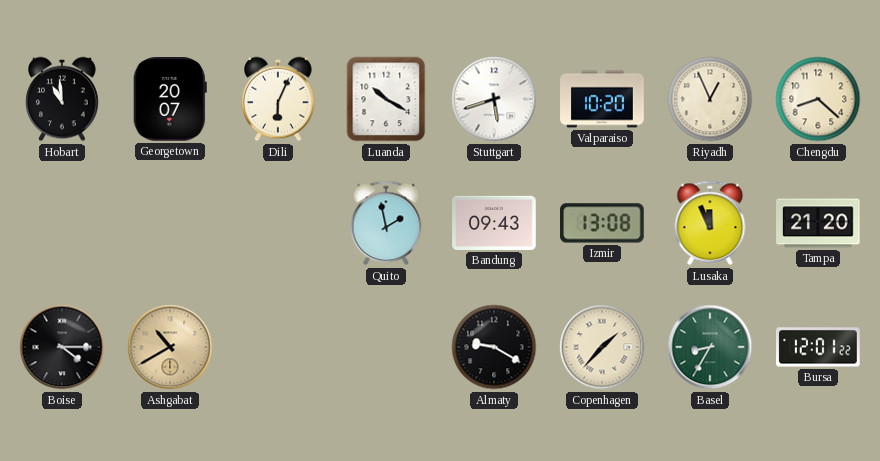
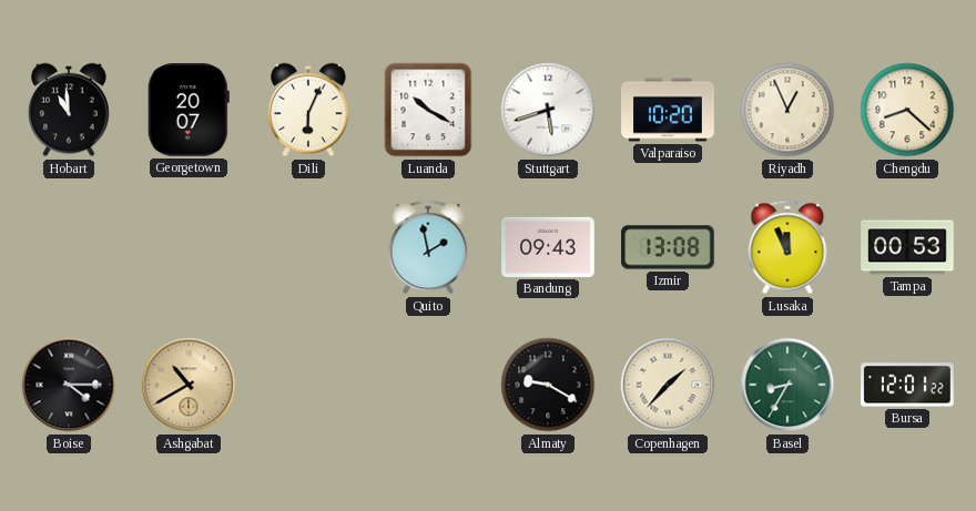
Tampa: 21:20 -> 00:53
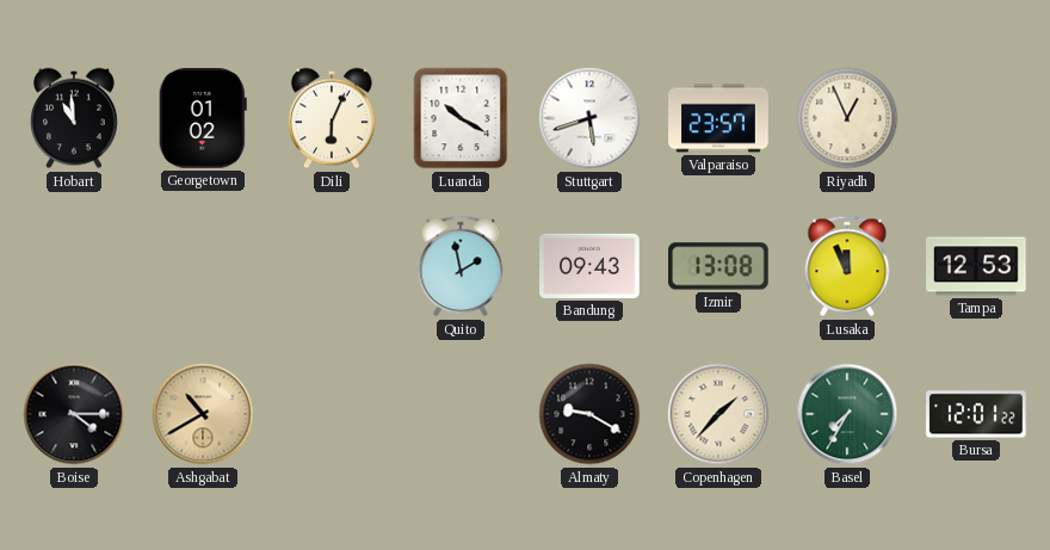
Georgetown: 20:07 -> 01:02
Valparaiso: 10:20 -> 23:57
Chengdu: 8:22 -> none
Tampa: 00:53 -> 12:53
Basel: 8:35 -> 7:35
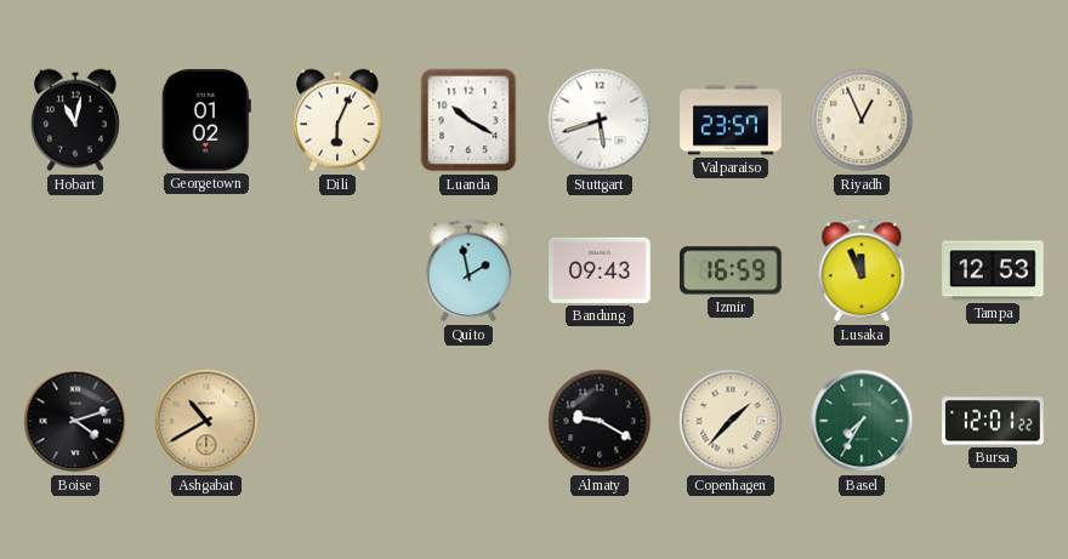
Hobart: 10:59 -> 11:02
Izmir: 13:08 -> 16:59
Boise: 4:15 -> 4:12
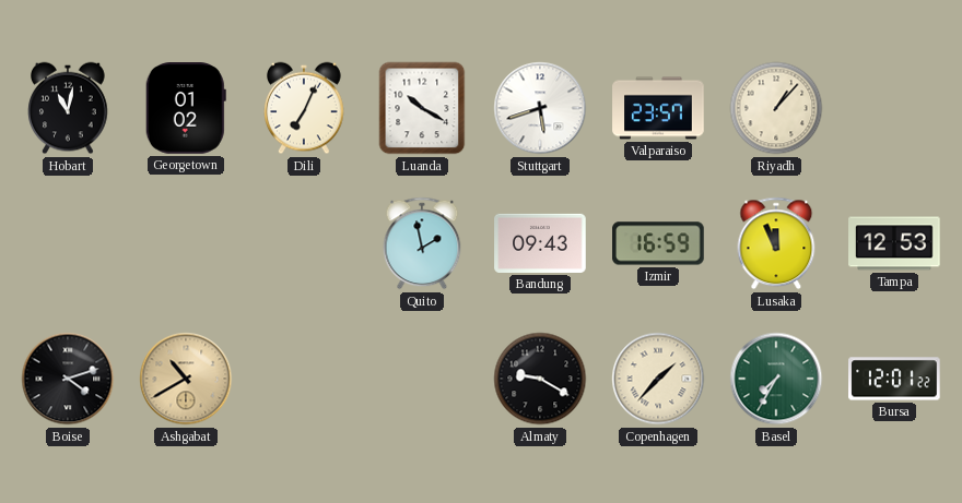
Dili: 6:04 -> 7:04
Riyadh: 12:56 -> 1:07
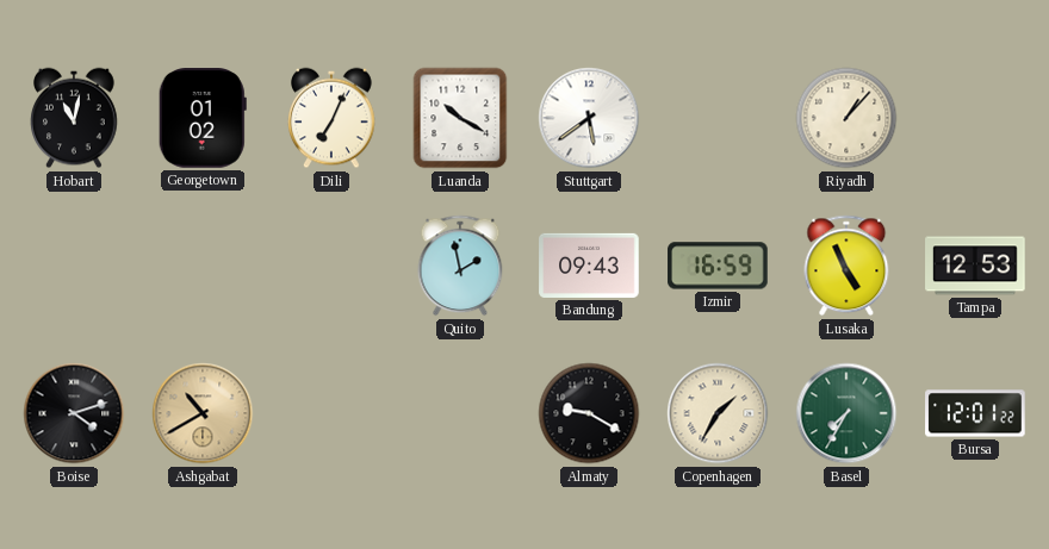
Stuttgart: 5:42 -> 5:39
Valparaiso: 23:57 -> none
Lusaka: 11:56 -> 4:56
Copenhagen: 1:37 -> 1:35
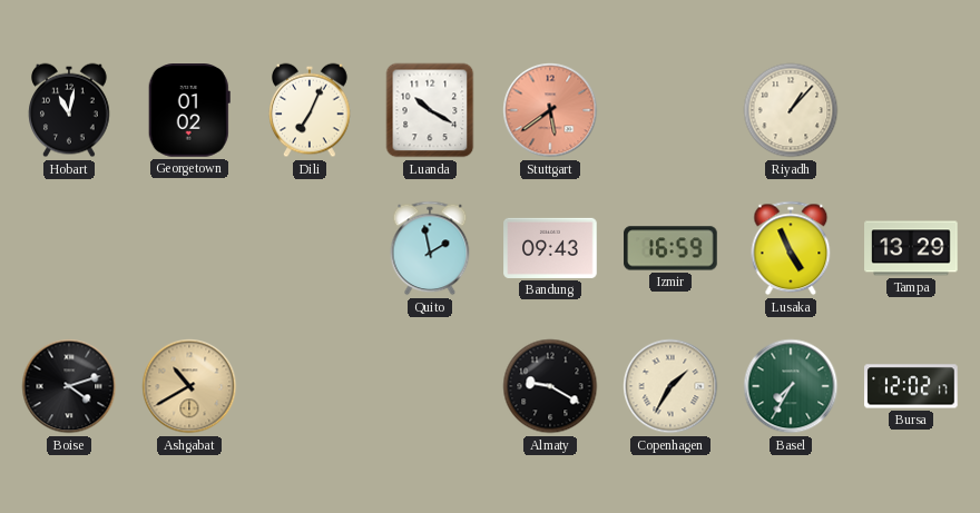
Stuttgart dial: white -> salmon
Tampa: 12:53 -> 13:29
Bursa: 12:01 -> 12:02
